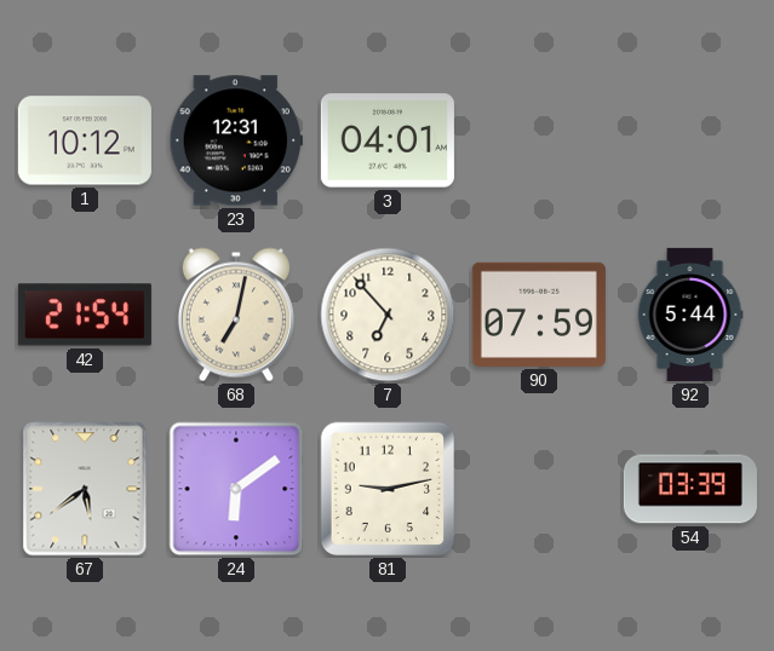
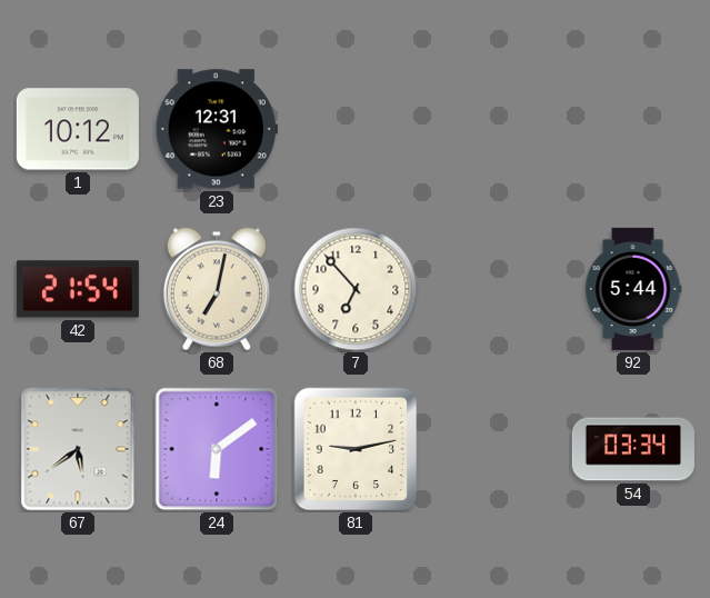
3: 04:01 -> none
90: 07:59 -> none
54: 03:39 -> 03:34
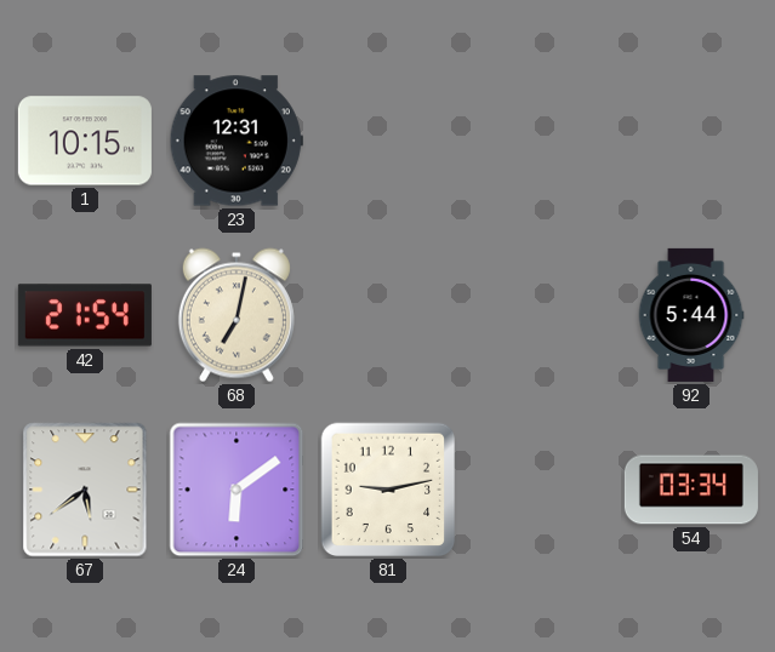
1: 10:12 -> 10:15
7: 6:53 -> none
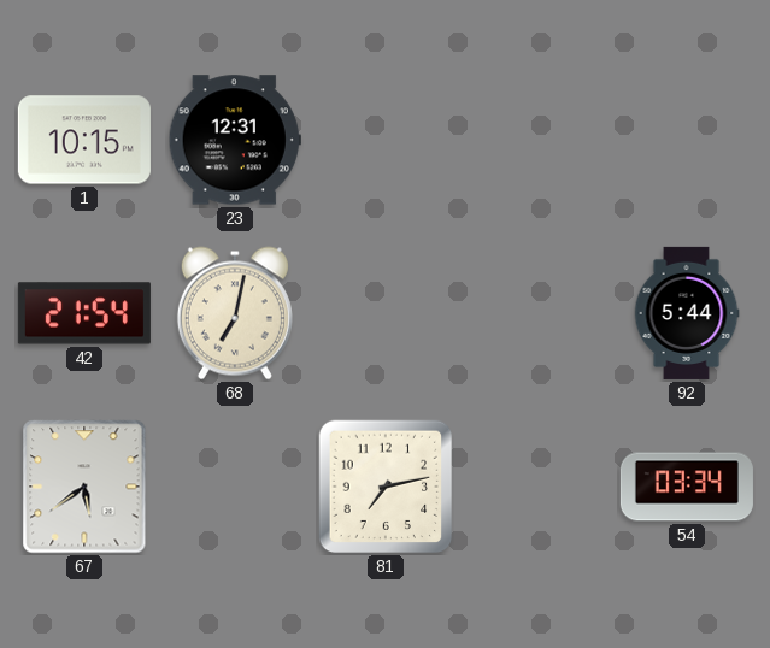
24: 6:09 -> none
81: 9:13 -> 7:13
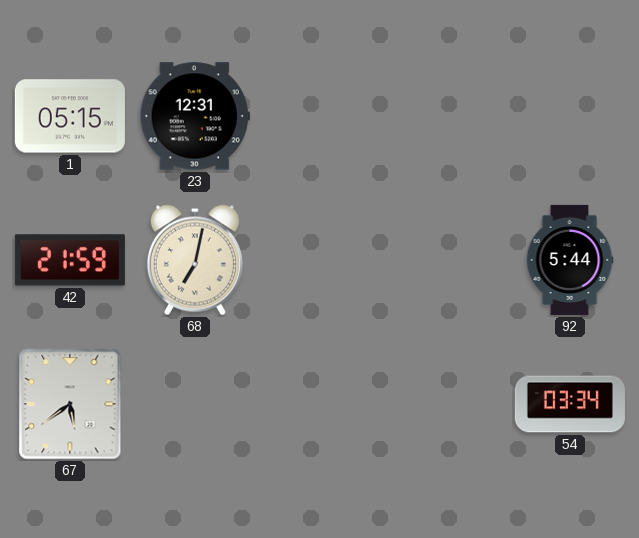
1: 10:15 -> 05:15
42: 21:54 -> 21:59
81: 7:13 -> none
